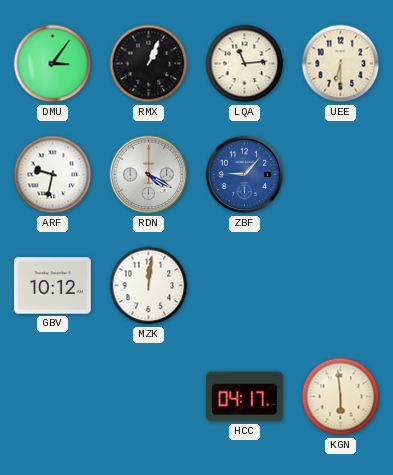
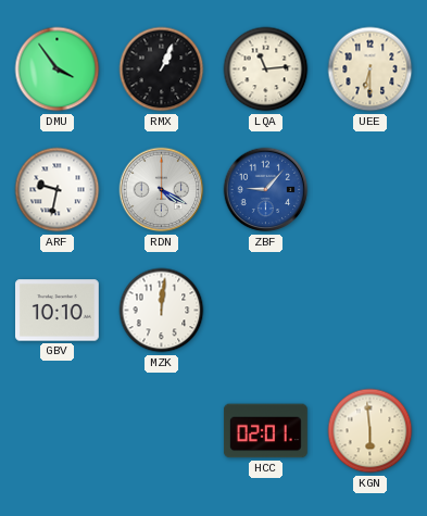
DMU: 3:06 -> 3:54
GBV: 10:12 -> 10:10
HCC: 04:17 -> 02:01
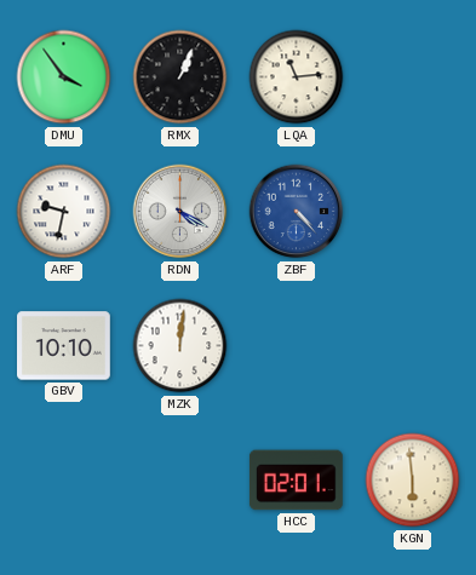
UEE: 6:30 -> none
ZBF: 9:07 -> 4:23
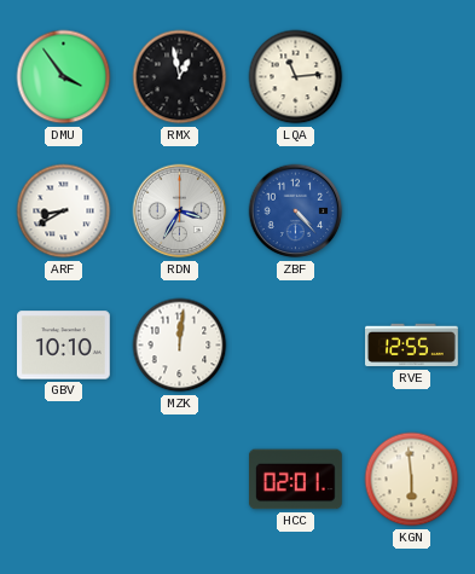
RMX: 1:04 -> 12:58
ARF: 9:32 -> 8:40
RDN: 4:20 -> 3:35
RVE: none -> 12:55
